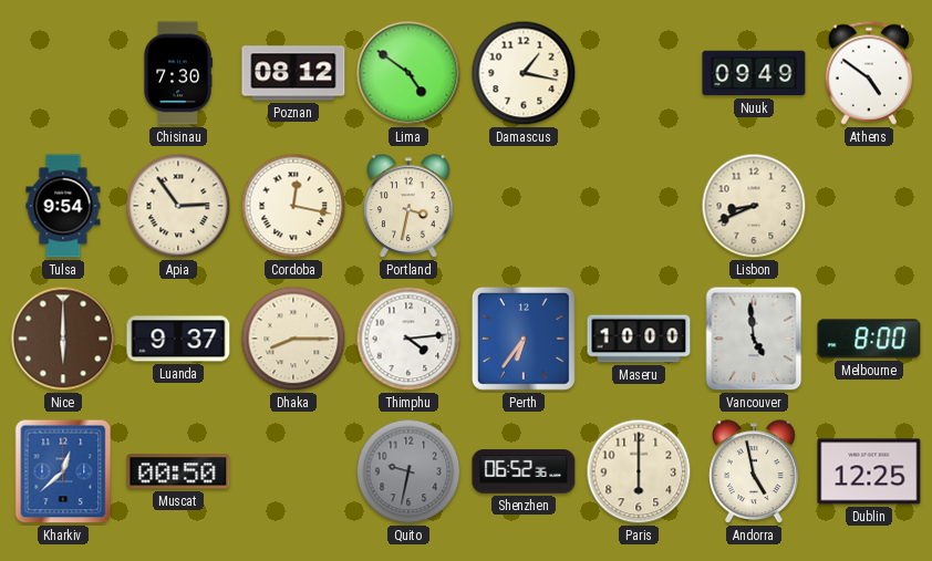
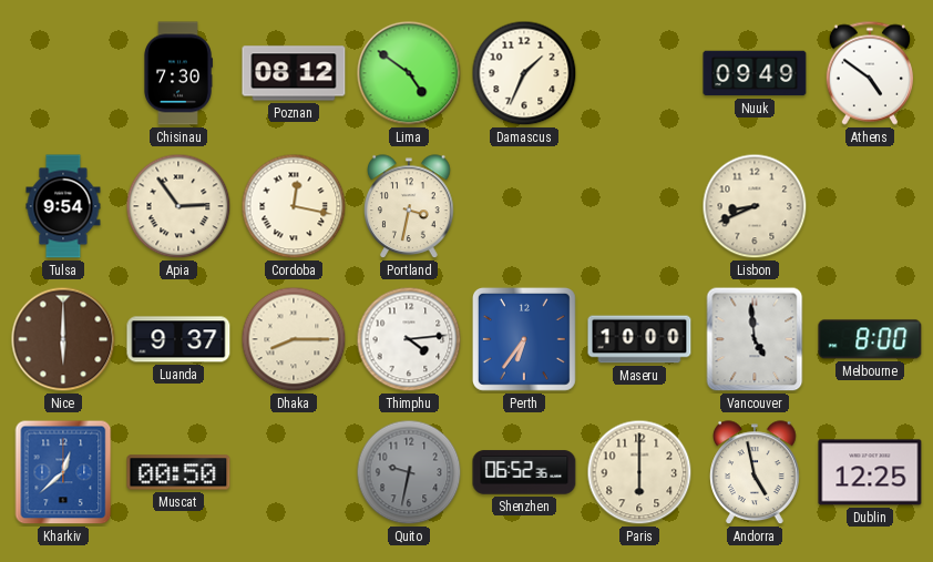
Damascus: 1:17 -> 1:34
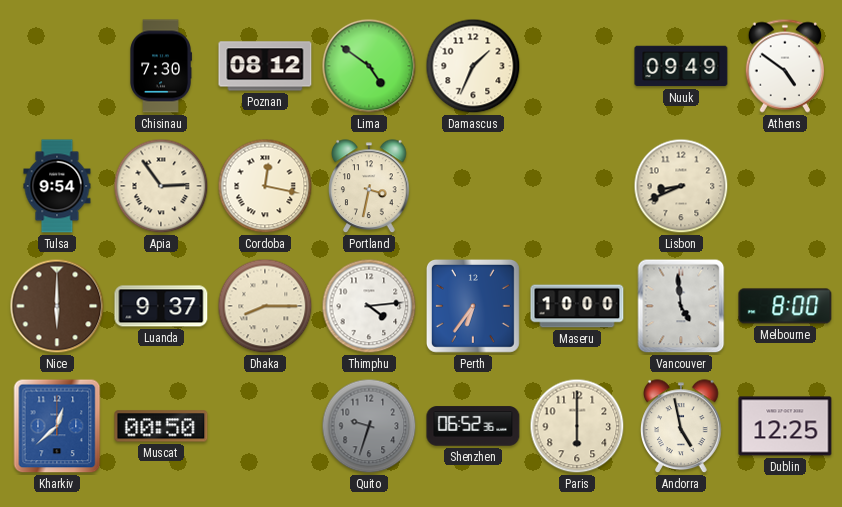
Quito: 9:32 -> 9:33
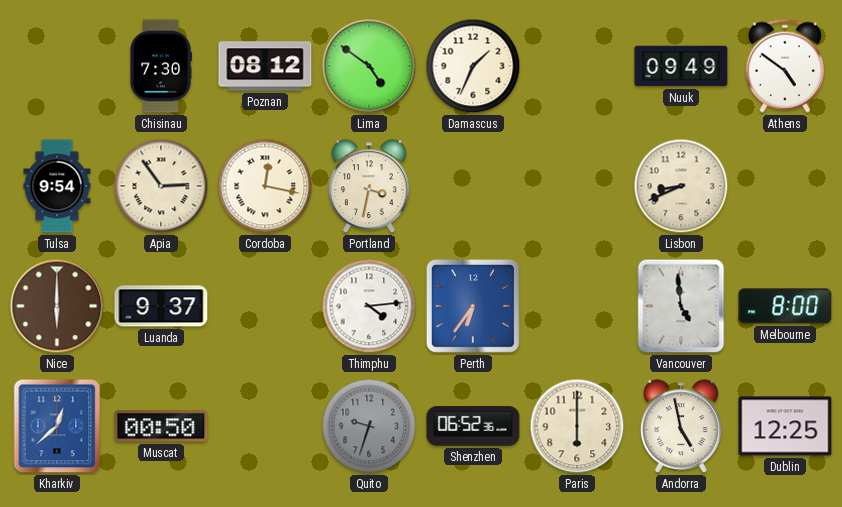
Dhaka: 8:15 -> none
Maseru: 10:00 -> none
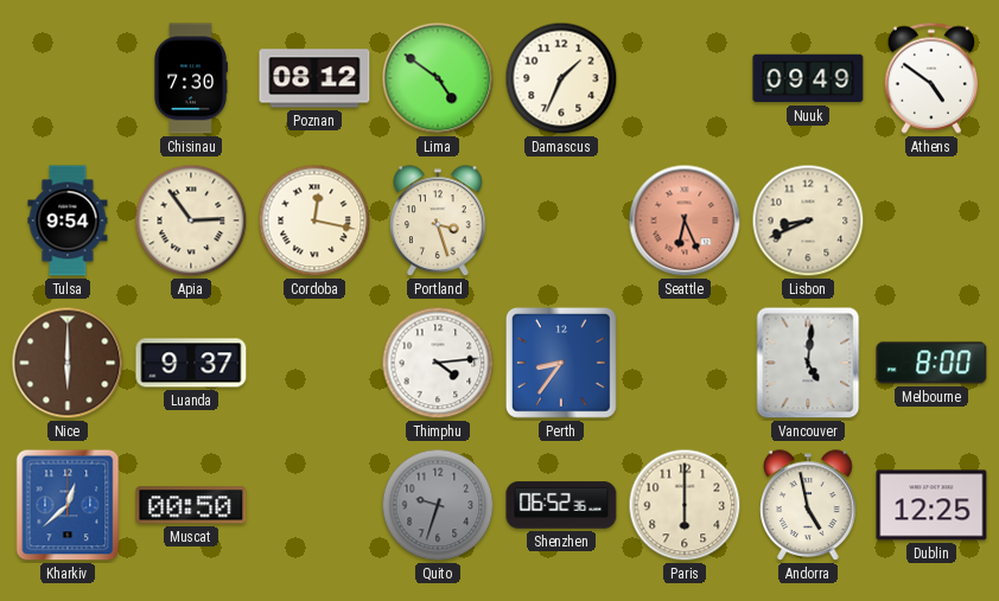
Portland: 3:32 -> 3:27
Seattle: none -> 6:26
Perth: 6:36 -> 8:36
Vancouver: 4:59 -> 5:01
